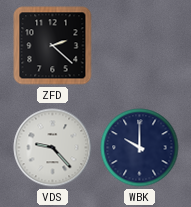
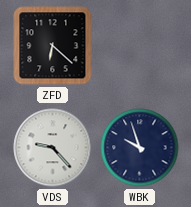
ZFD: 2:22 -> 6:22
WBK: 10:00 -> 9:57
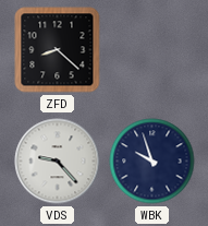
ZFD: 6:22 -> 8:22
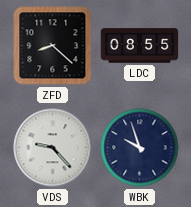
LDC: none -> 08:55
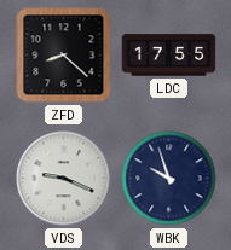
LDC: 08:55 -> 17:55
VDS: 9:23 -> 9:19
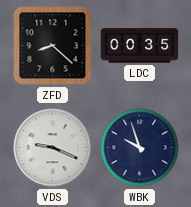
LDC: 17:55 -> 00:35
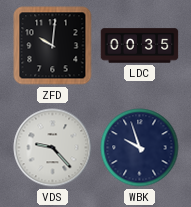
ZFD: 8:22 -> 10:01
VDS: 9:19 -> 9:23
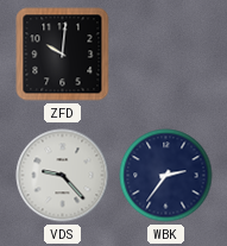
LDC: 00:35 -> none
WBK: 9:57 -> 2:36
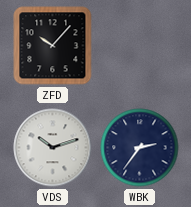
ZFD: 10:01 -> 10:07
VDS: 9:23 -> 10:12
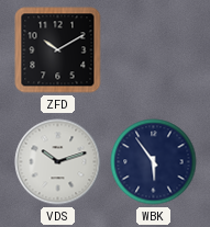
ZFD: 10:07 -> 10:10
WBK: 2:36 -> 5:54
